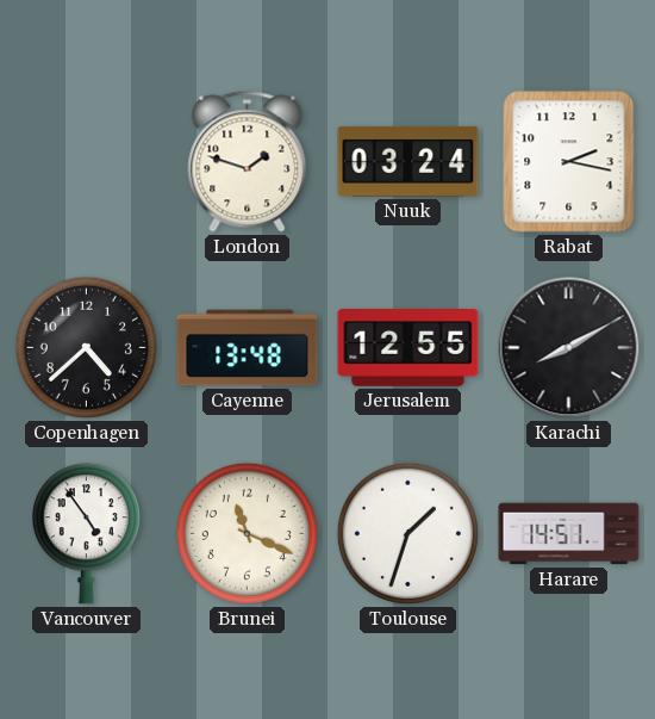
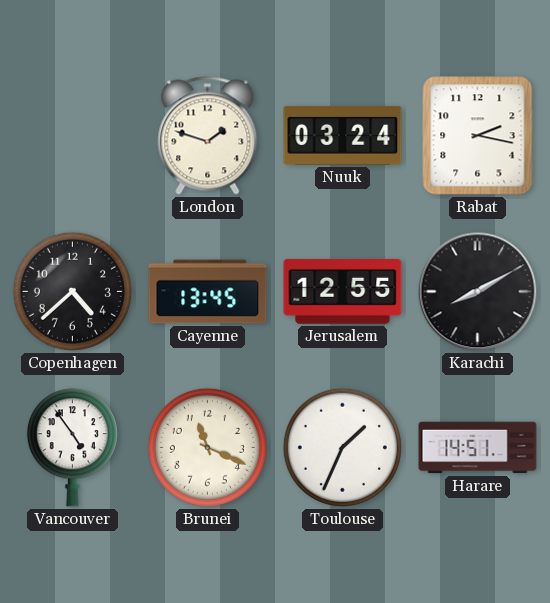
Cayenne: 13:48 -> 13:45
Toulouse: 1:33 -> 1:34
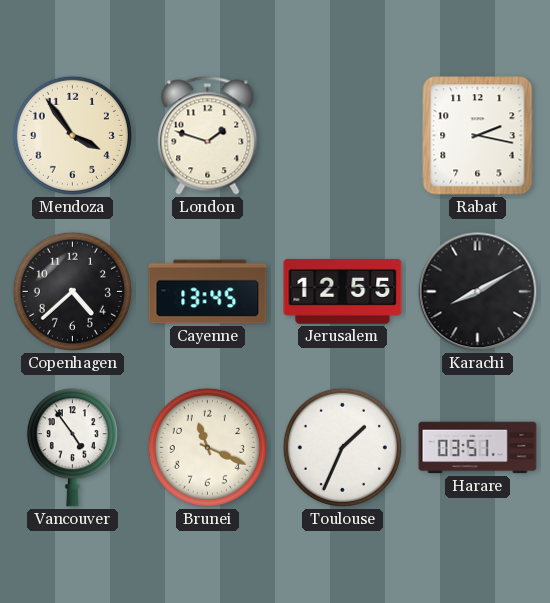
Mendoza: none -> 3:54
Nuuk: 03:24 -> none
Harare: 14:51 -> 03:51
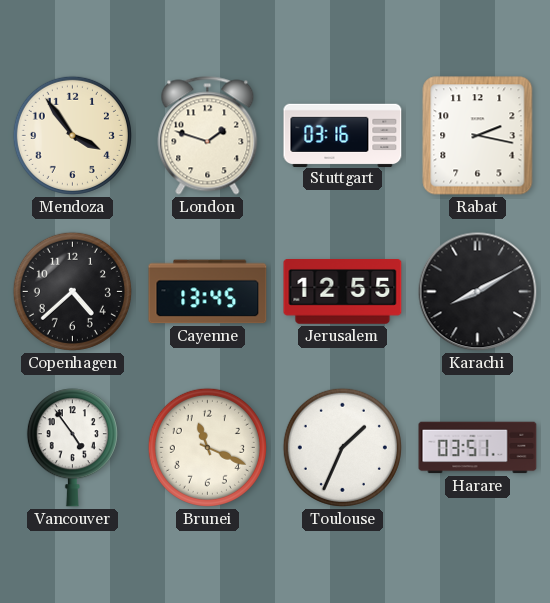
Stuttgart: none -> 03:16
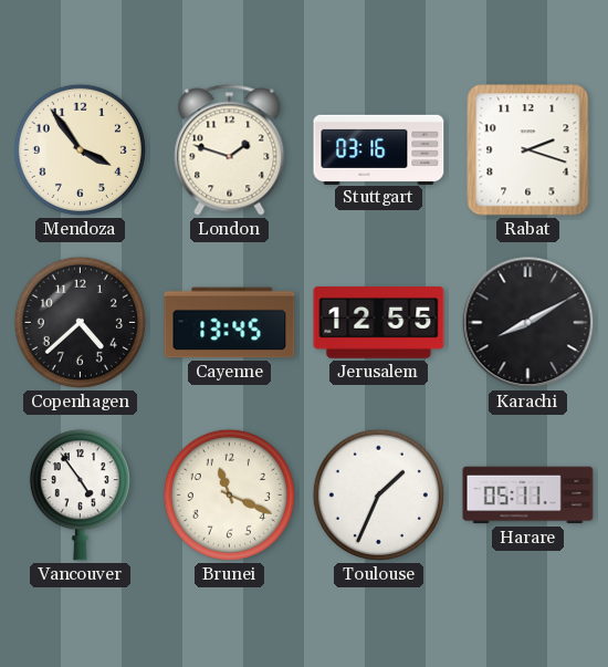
Rabat: 2:17 -> 2:18
Harare: 03:51 -> 05:11
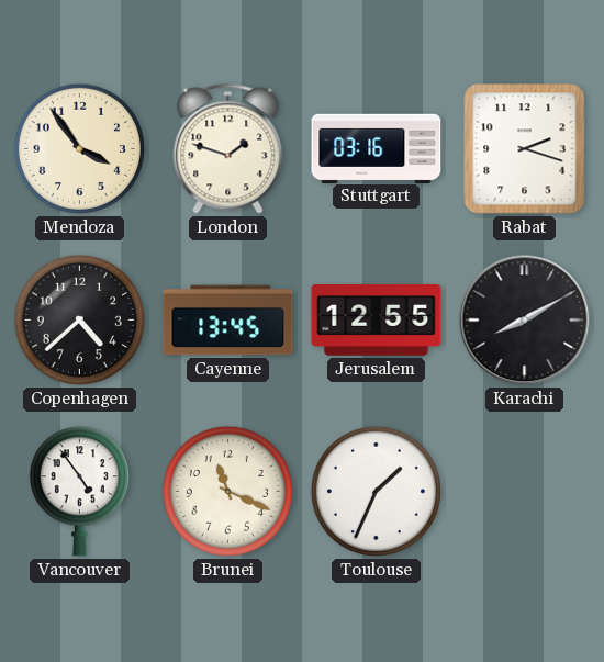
Harare: 05:11 -> none
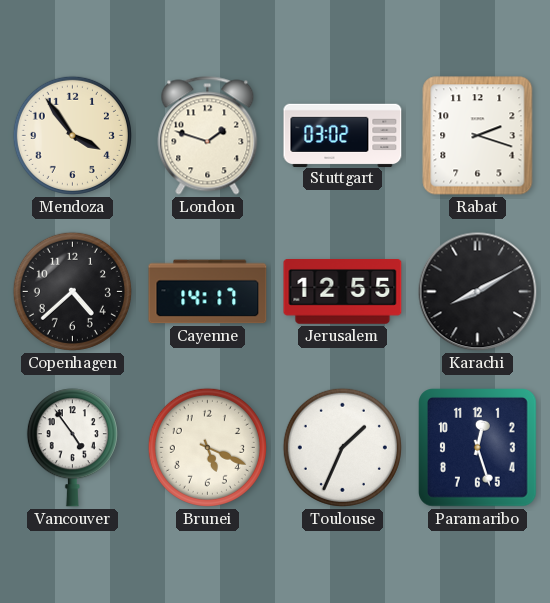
Stuttgart: 03:16 -> 03:02
Cayenne: 13:45 -> 14:17
Brunei: 11:19 -> 5:19
Paramaribo: none -> 12:27
